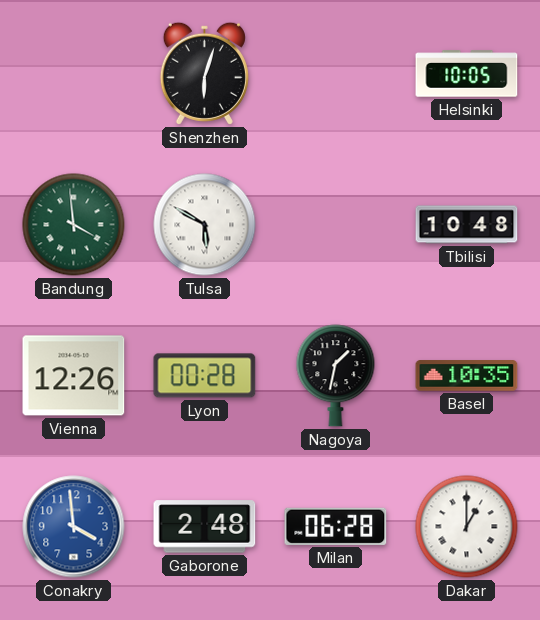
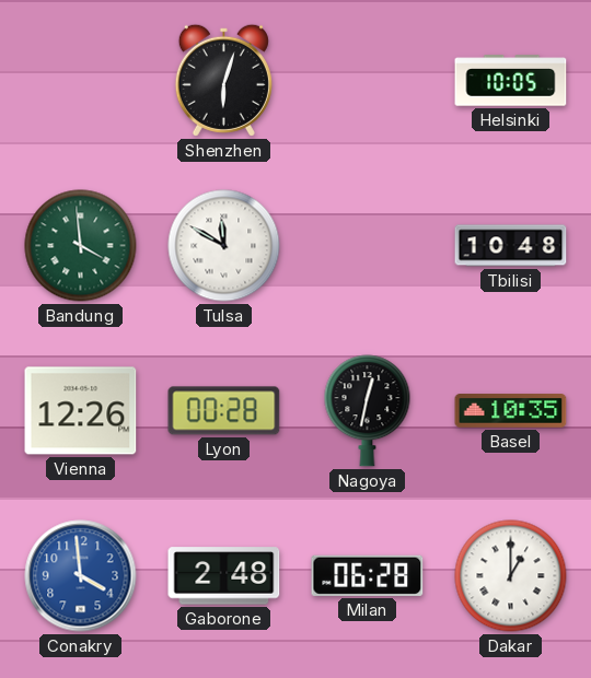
Tulsa: 5:50 -> 11:50
Nagoya: 1:32 -> 12:32
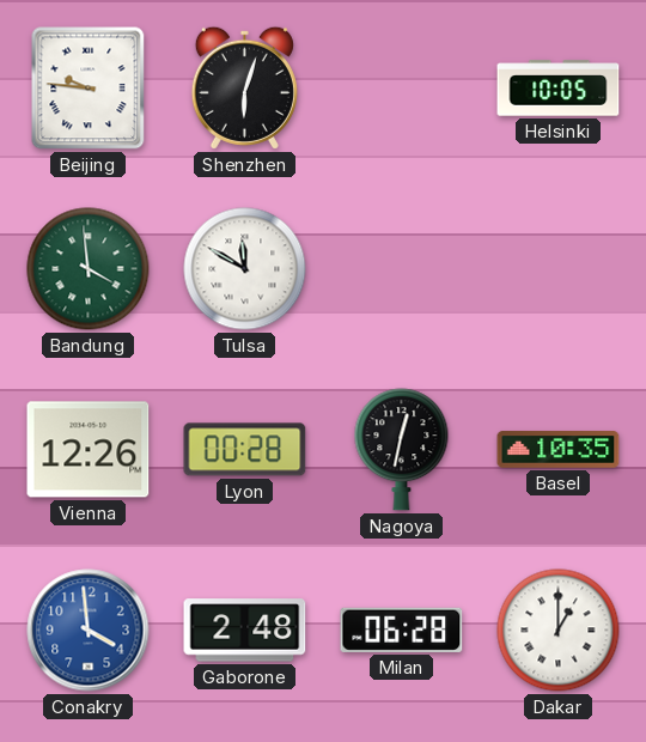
Beijing: none -> 9:46
Tbilisi: 10:48 -> none
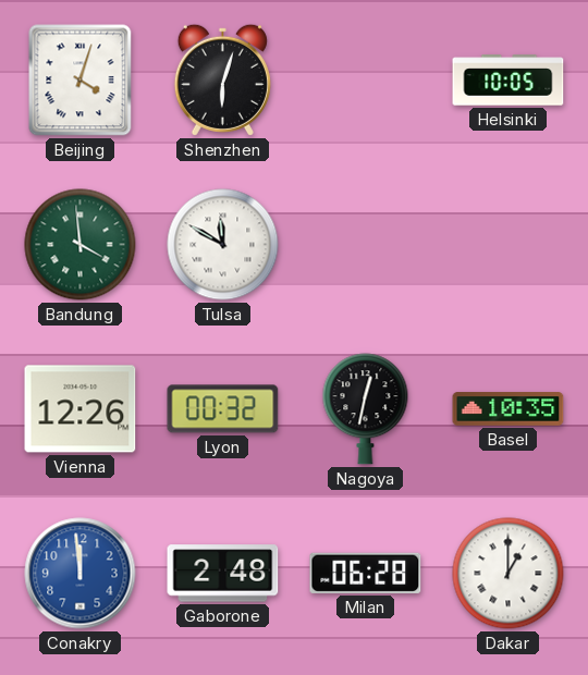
Beijing: 9:46 -> 4:03
Lyon: 00:28 -> 00:32
Conakry: 3:59 -> 11:59
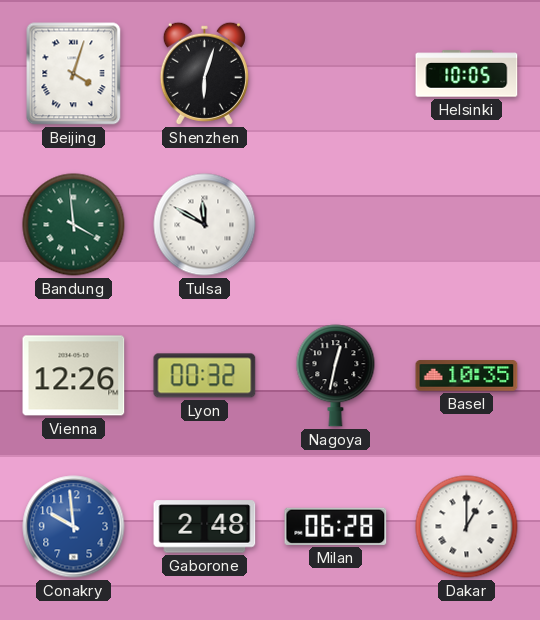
Conakry: 11:59 -> 9:59
